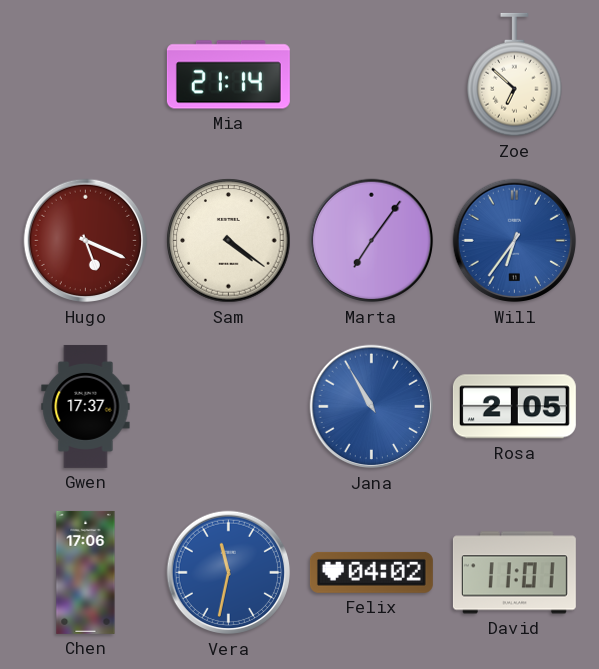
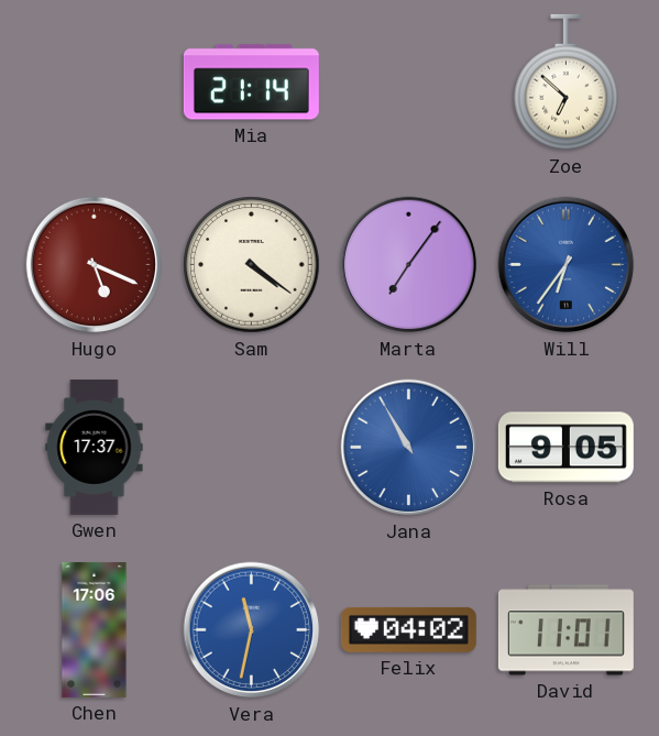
Rosa: 2:05 -> 9:05
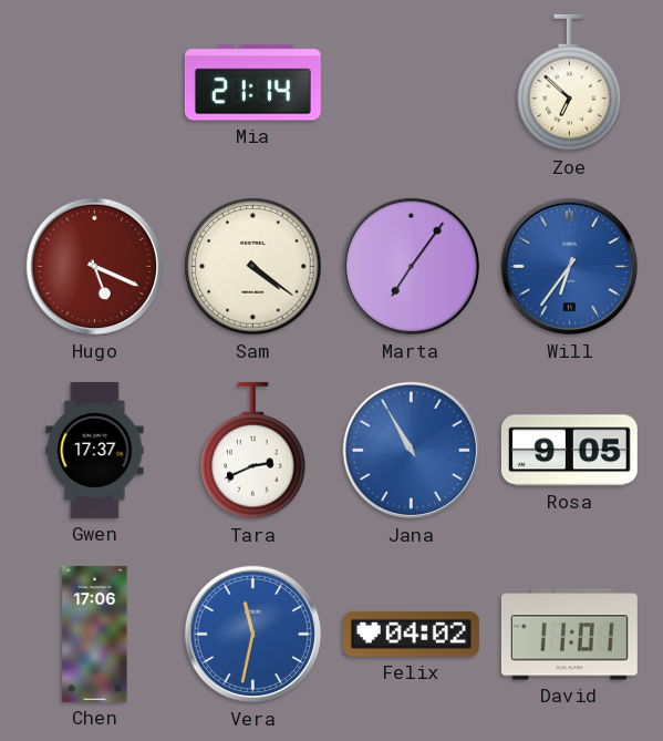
Tara: none -> 2:41
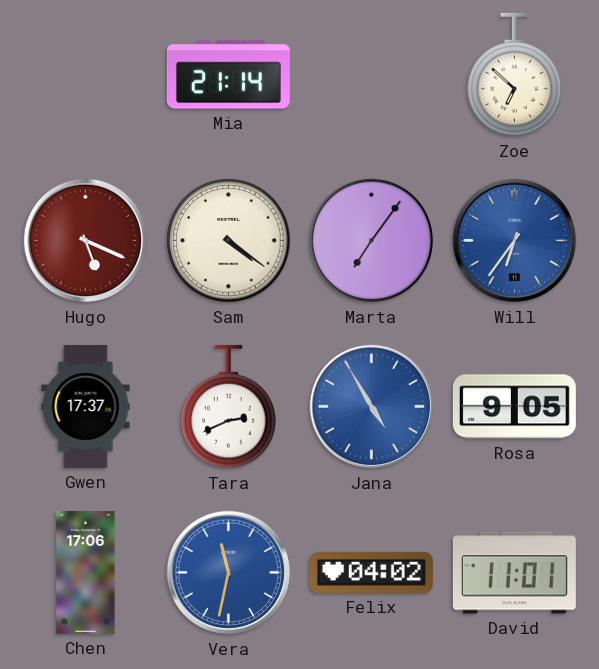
Jana: 10:55 -> 4:55
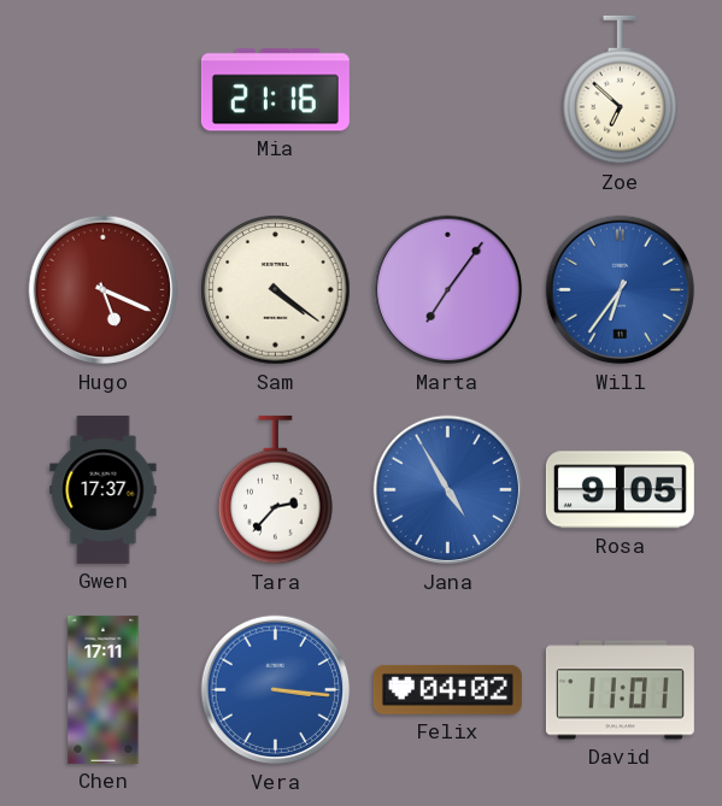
Mia: 21:14 -> 21:16
Tara: 2:41 -> 2:37
Chen: 17:06 -> 17:11
Vera: 11:32 -> 3:16
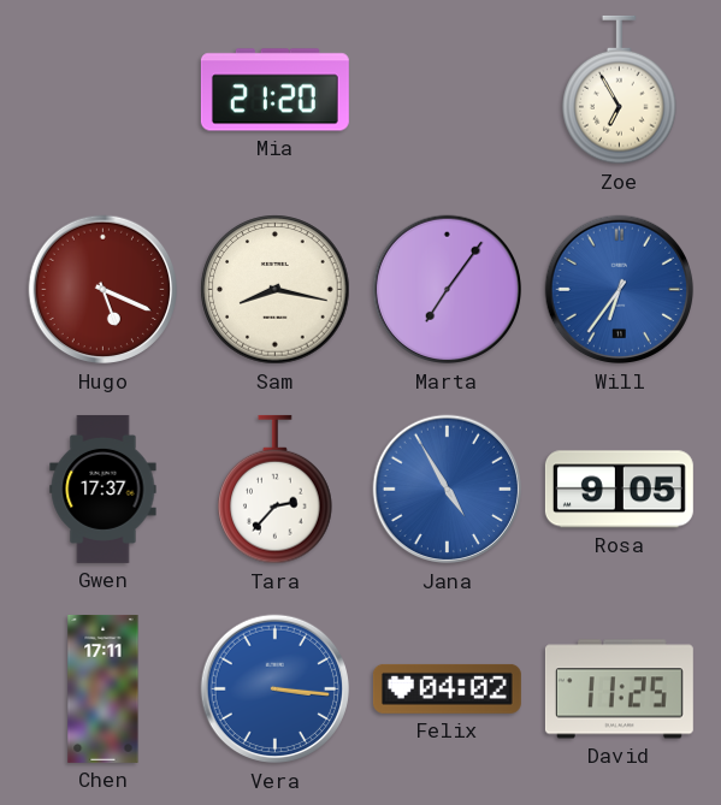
Mia: 21:16 -> 21:20
Zoe: 6:52 -> 6:55
Sam: 4:21 -> 8:17
David: 11:01 -> 11:25
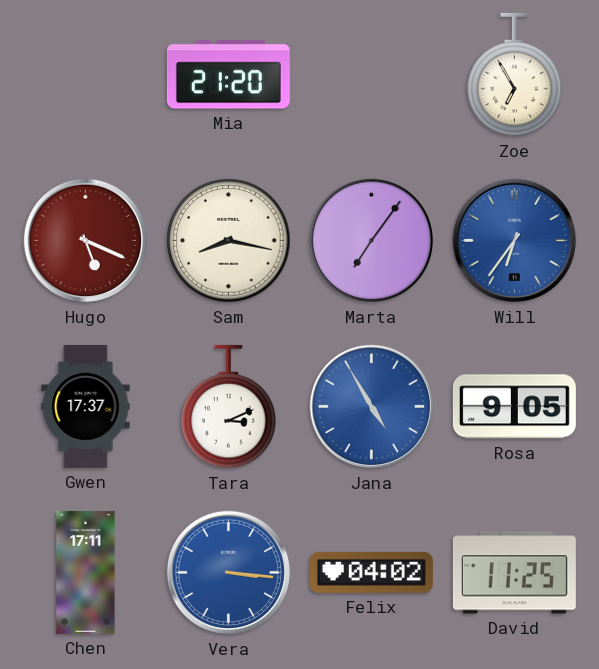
Tara: 2:37 -> 3:11
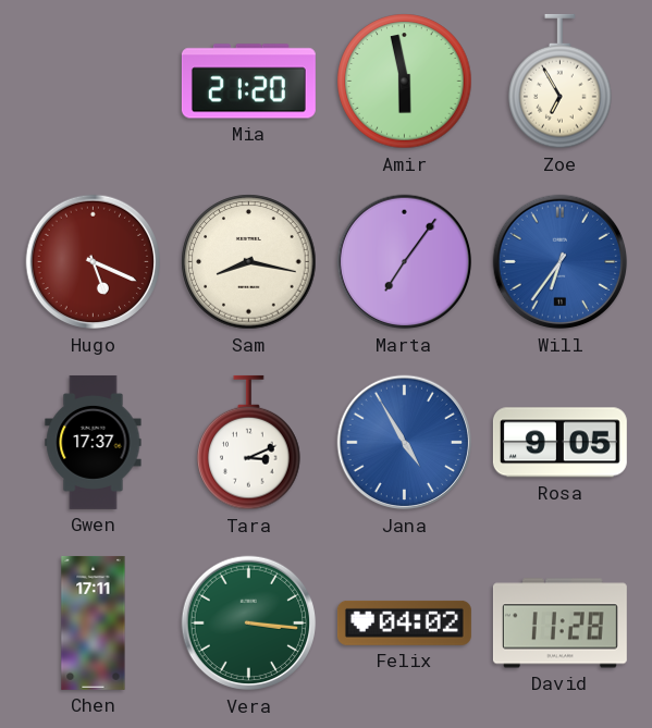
Amir: none -> 5:58
Vera dial: blue -> green
David: 11:25 -> 11:28
